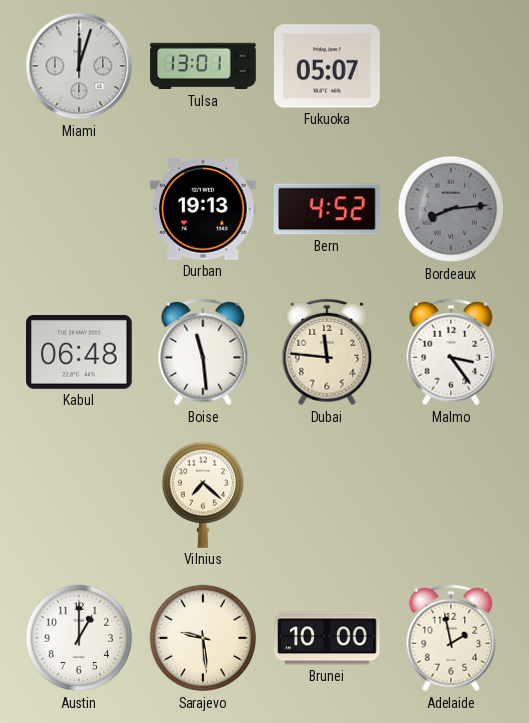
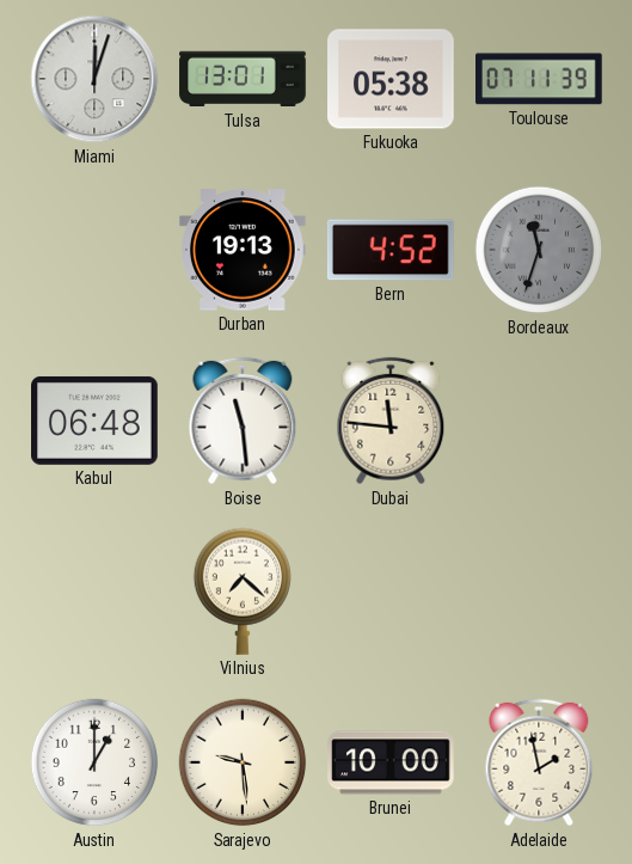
Fukuoka: 05:07 -> 05:38
Toulouse: none -> 07:11
Bordeaux: 8:14 -> 11:33
Malmo: 3:24 -> none
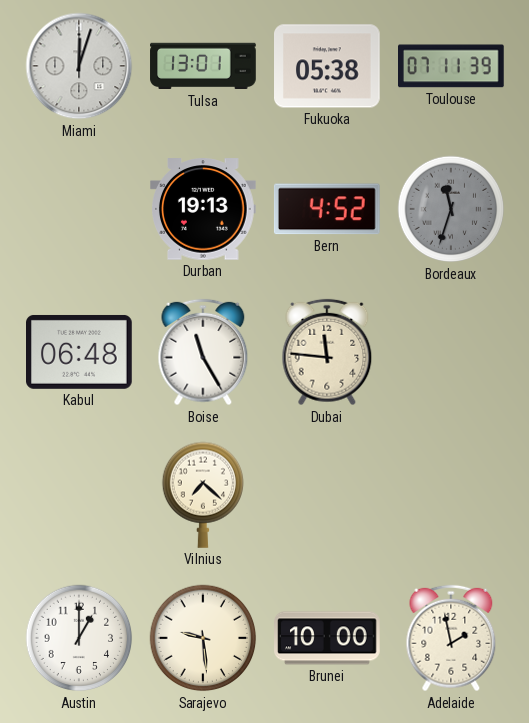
Boise: 11:29 -> 11:25
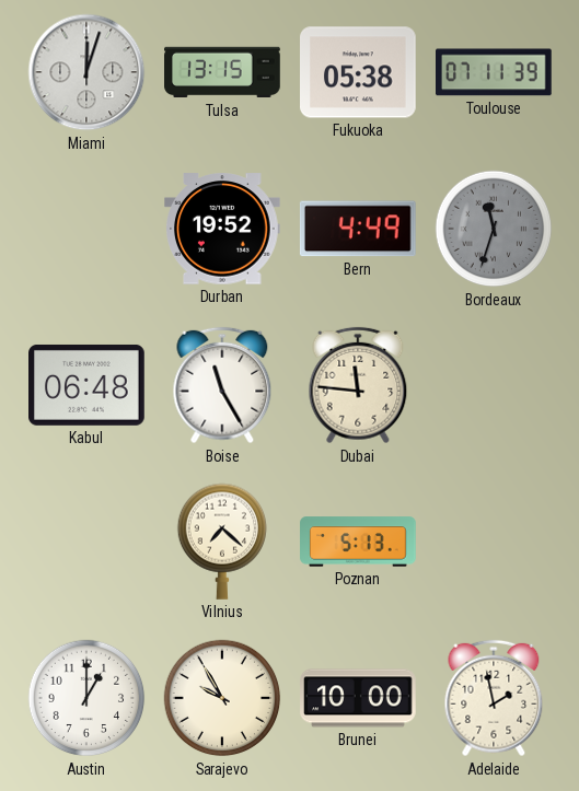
Tulsa: 13:01 -> 13:15
Durban: 19:13 -> 19:52
Bern: 4:52 -> 4:49
Poznan: none -> 5:13
Sarajevo: 9:29 -> 9:55
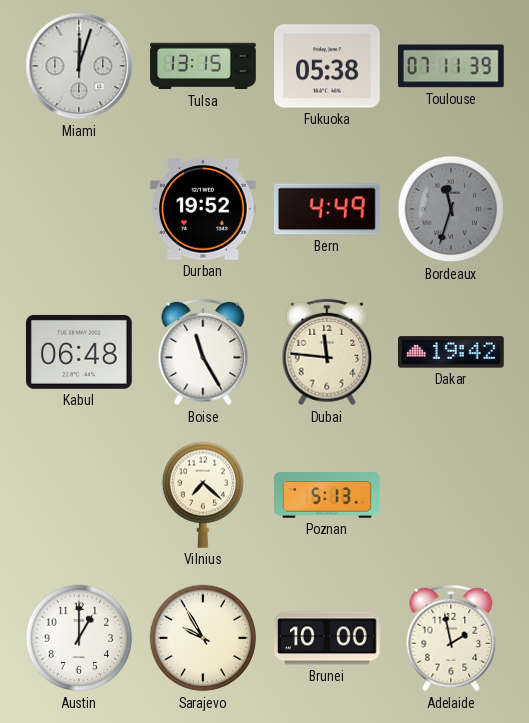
Dakar: none -> 19:42
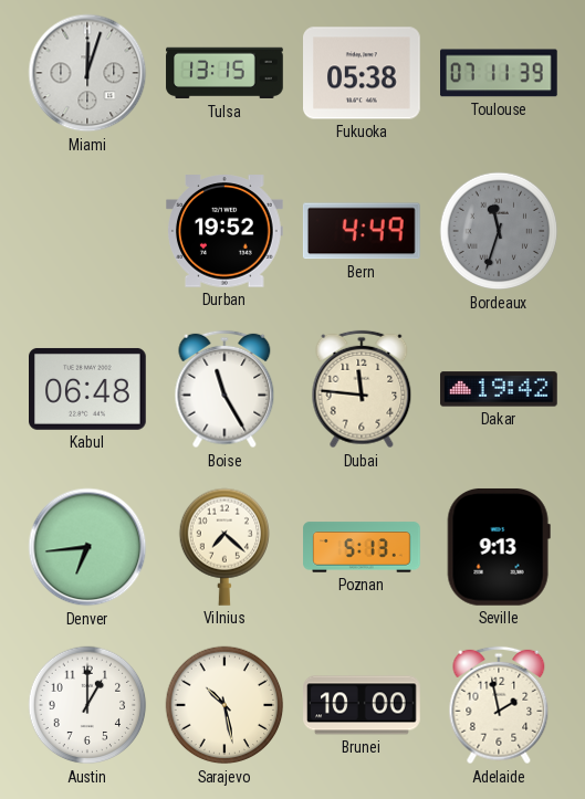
Denver: none -> 6:44
Seville: none -> 9:13
Sarajevo: 9:55 -> 10:28
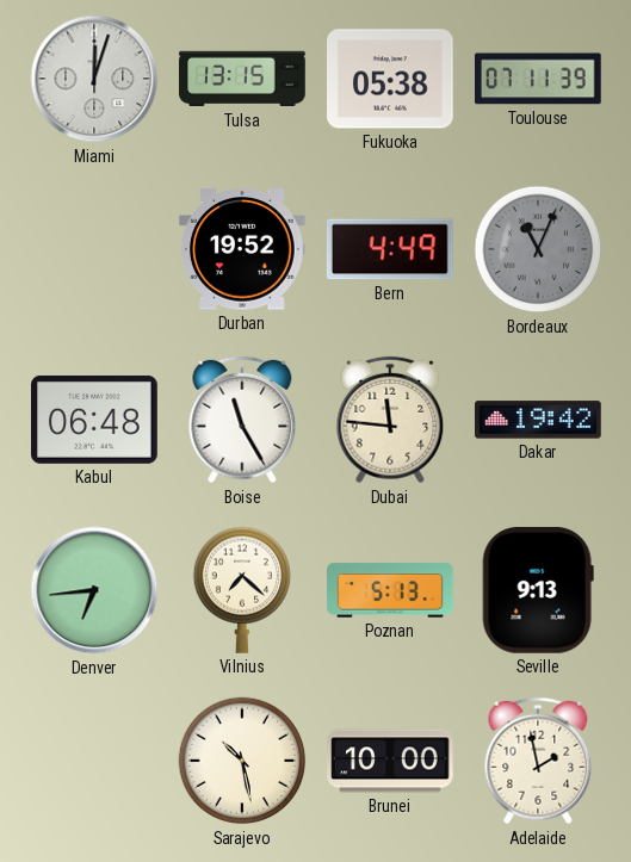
Bordeaux: 11:33 -> 11:04
Austin: 1:00 -> none
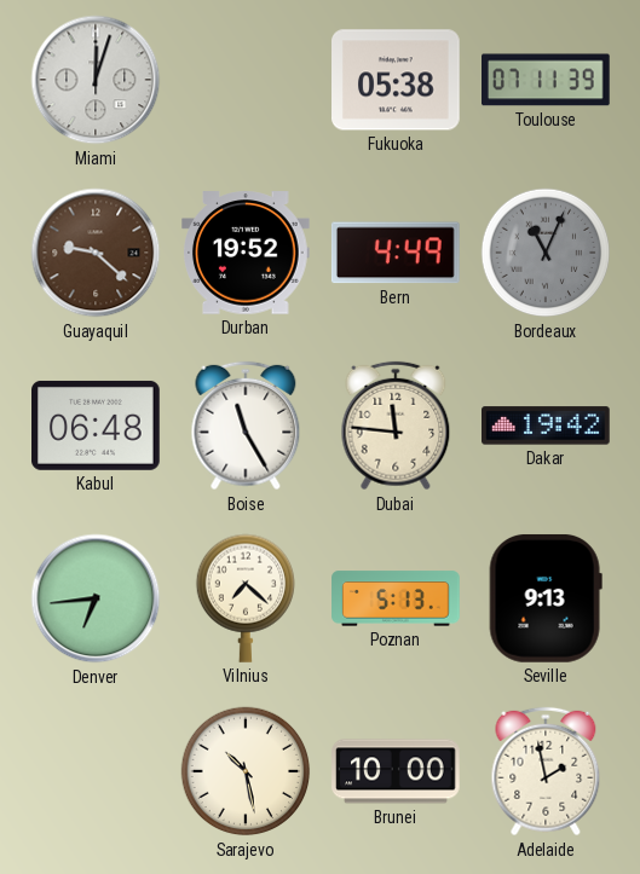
Tulsa: 13:15 -> none
Guayaquil: none -> 9:22
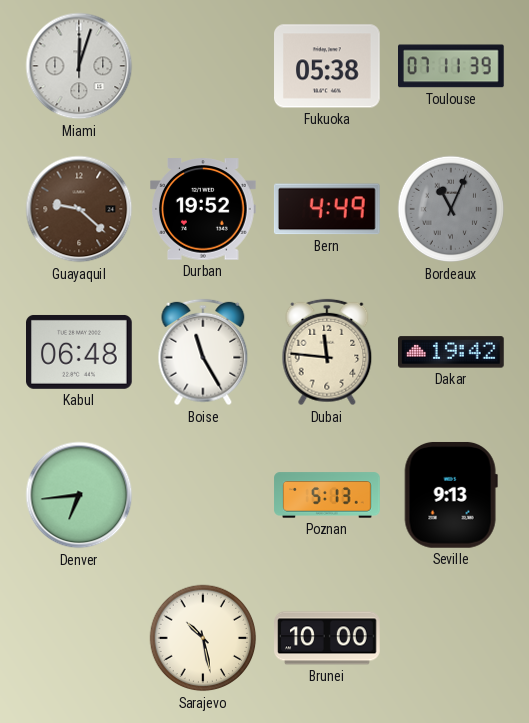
Vilnius: 7:22 -> none
Adelaide: 1:58 -> none
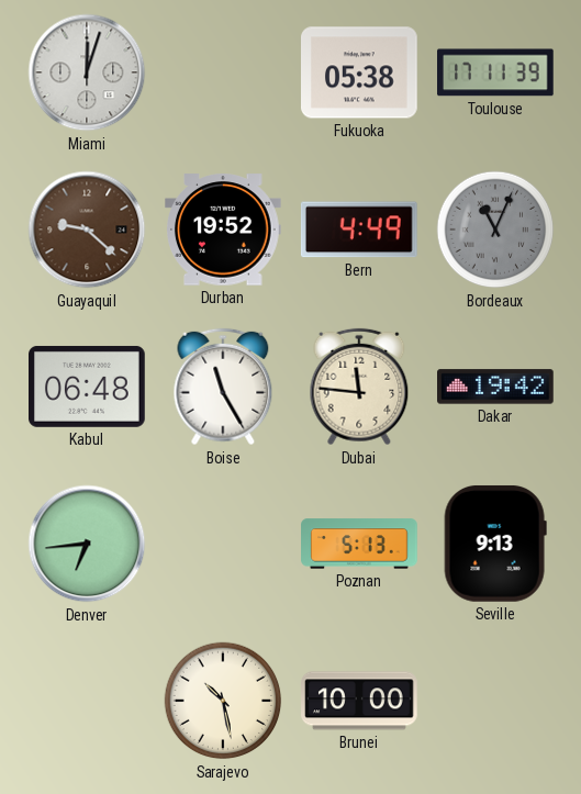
Toulouse: 07:11 -> 17:11
